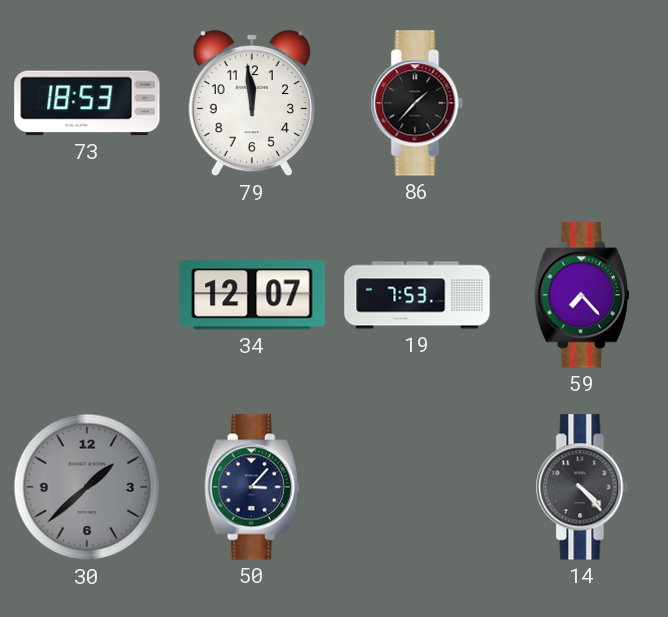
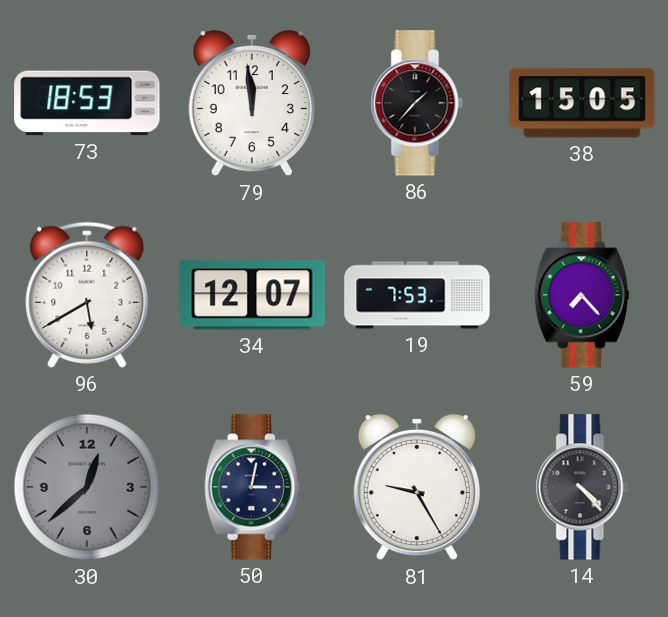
38: none -> 15:05
96: none -> 5:40
30: 1:38 -> 12:38
50: 3:07 -> 3:02
81: none -> 9:25
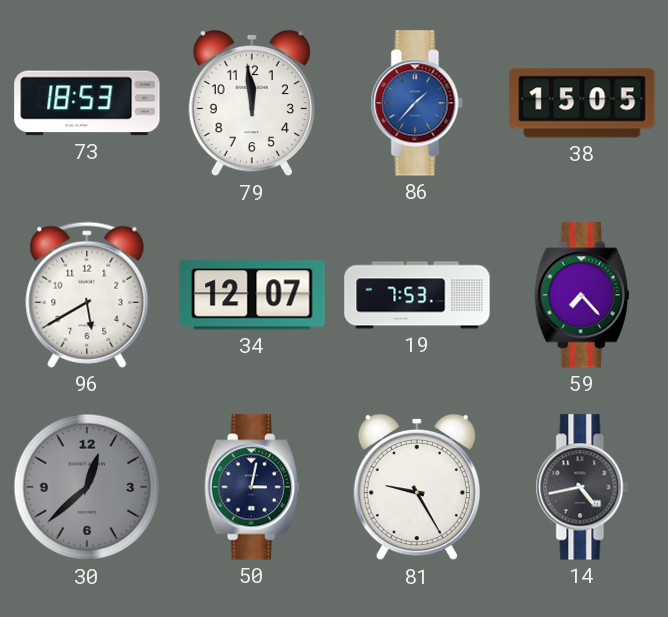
86 dial: black -> blue
14: 4:23 -> 4:43
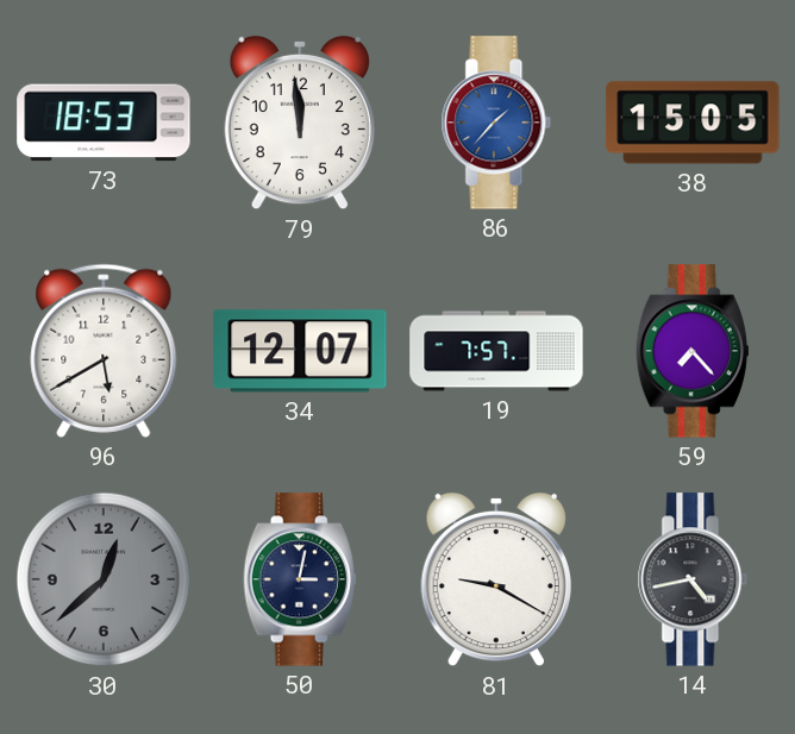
19: 7:53 -> 7:57
81: 9:25 -> 9:20
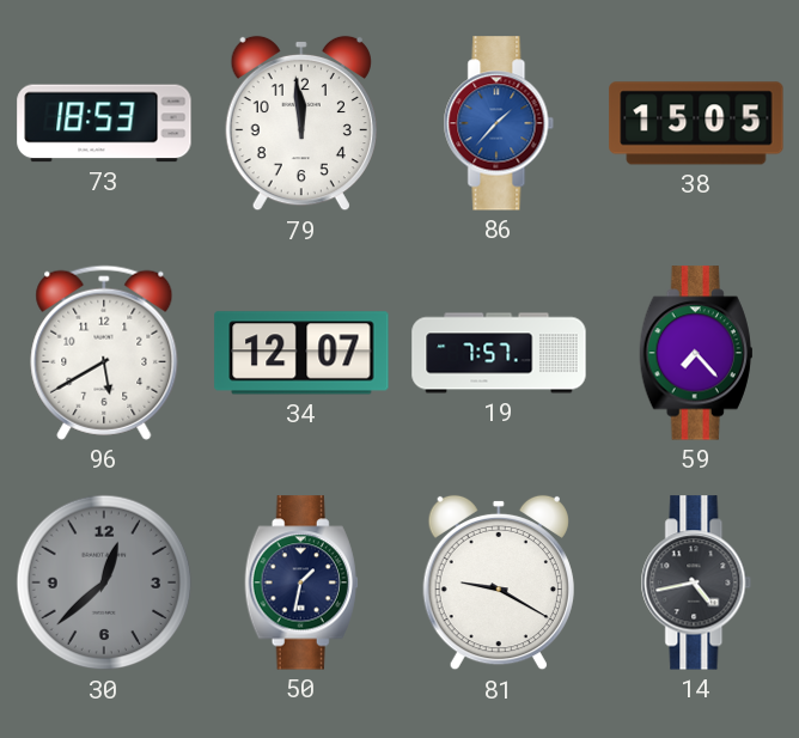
50: 3:02 -> 1:32
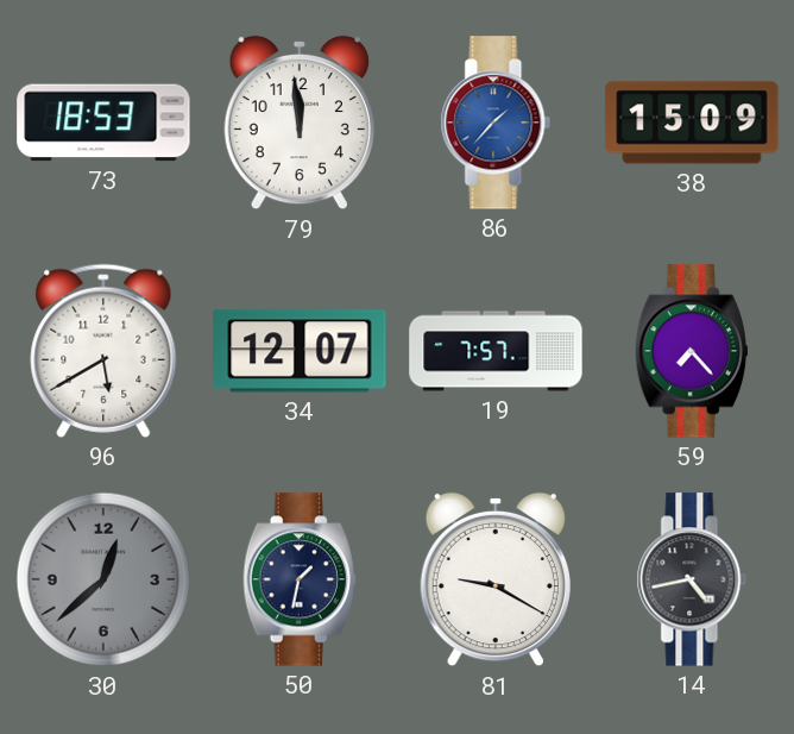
38: 15:05 -> 15:09
